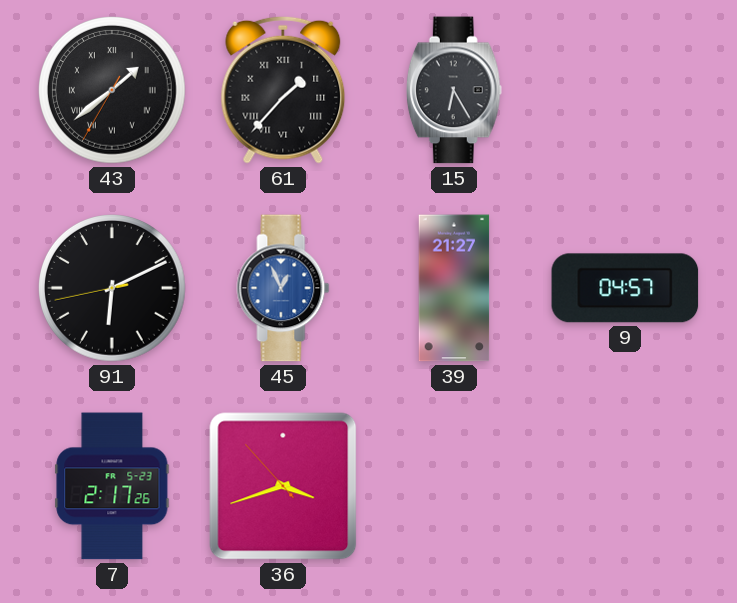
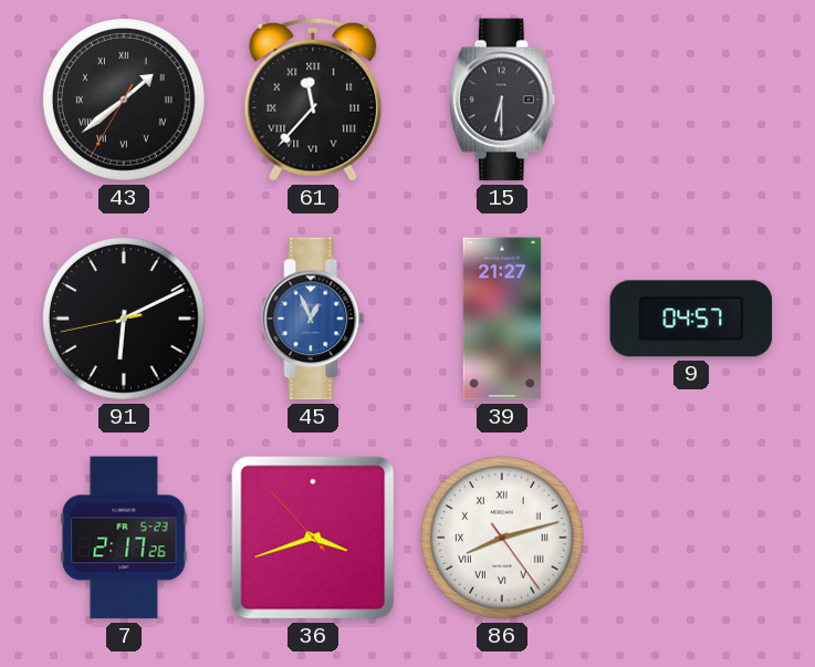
61: 1:37 -> 11:37
15: 6:25 -> 6:30
86: none -> 8:12
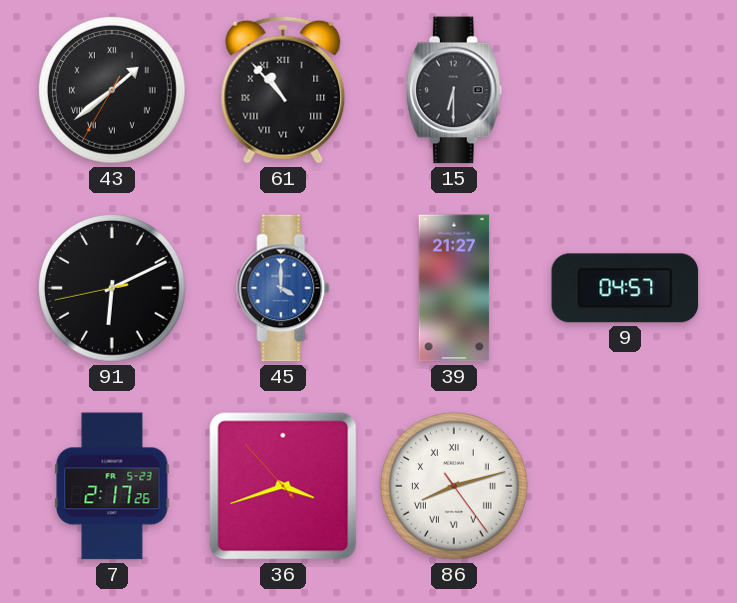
61: 11:37 -> 10:53
45: 12:56 -> 4:00
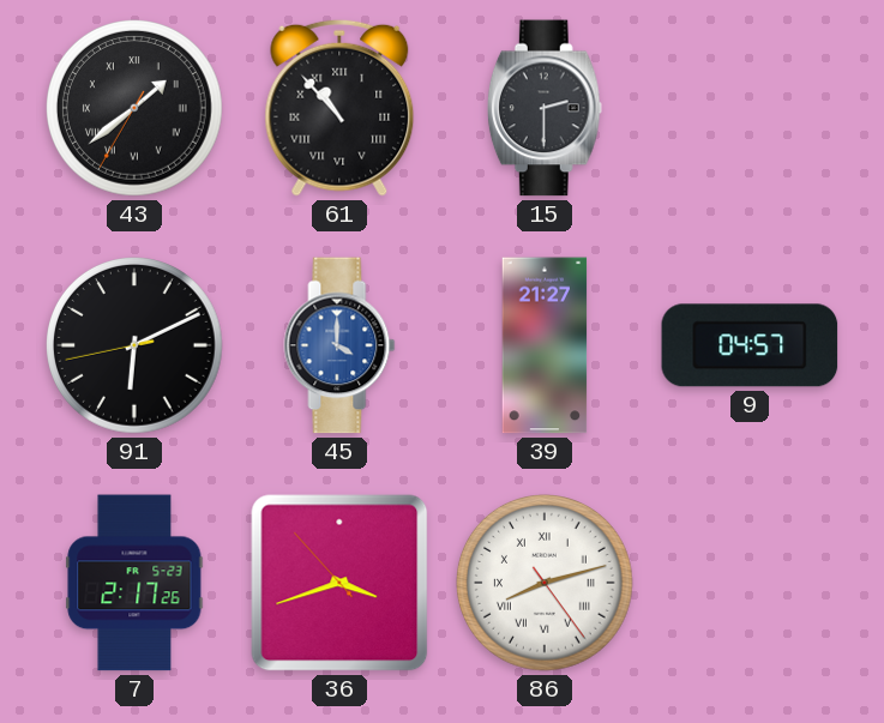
15: 6:30 -> 2:30
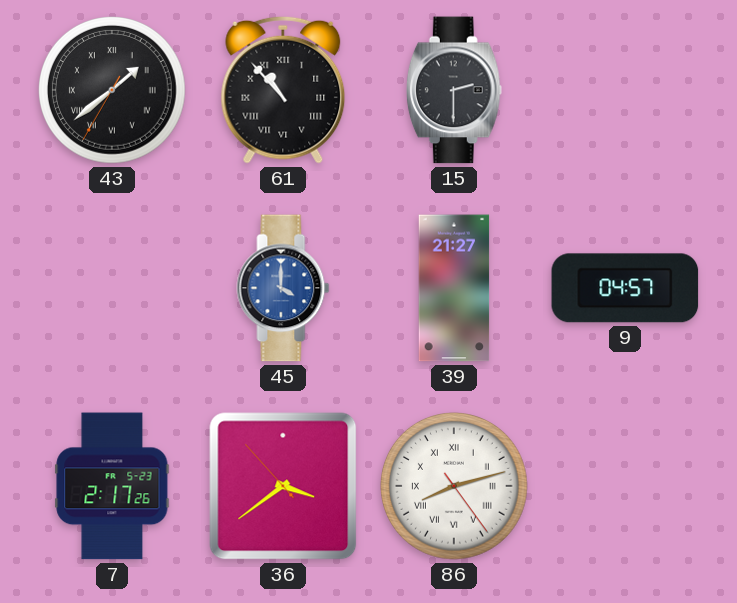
91: 6:10 -> none
36: 3:41 -> 3:38
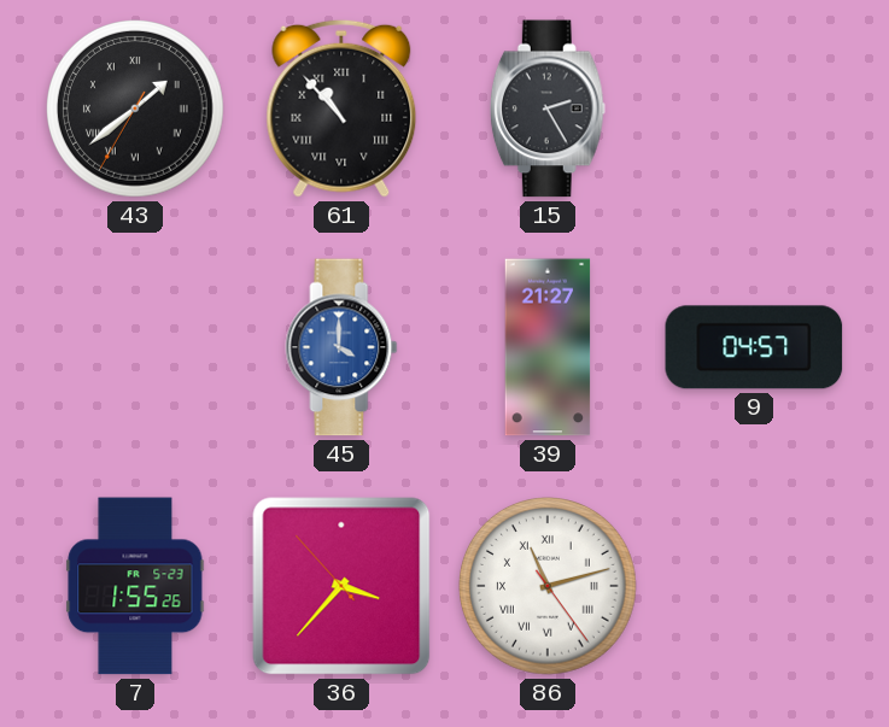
15: 2:30 -> 2:25
7: 2:17 -> 1:55
36: 3:38 -> 3:36
86: 8:12 -> 11:12
